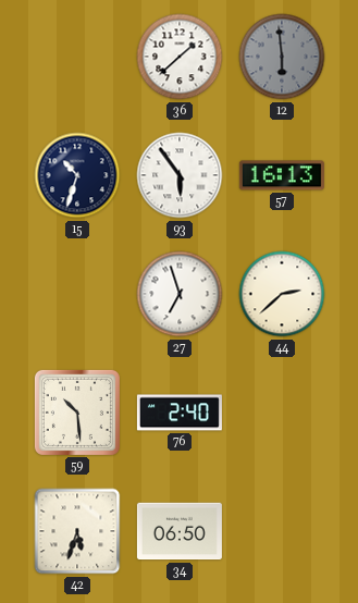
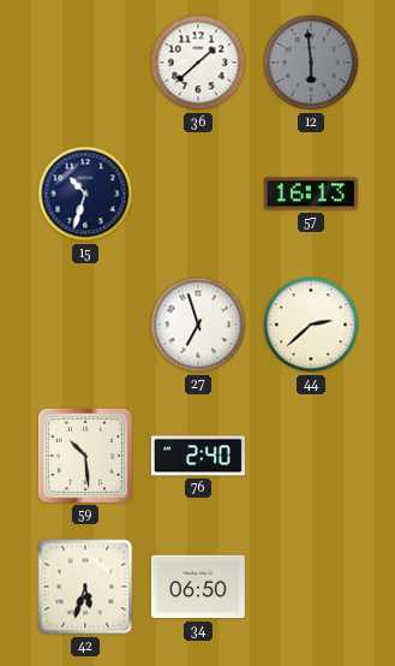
93: 5:54 -> none
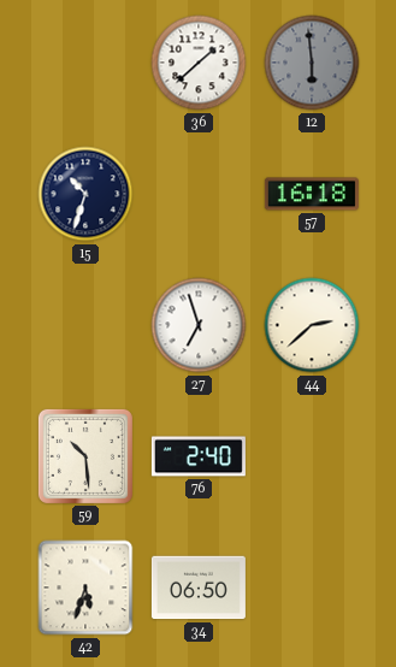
57: 16:13 -> 16:18
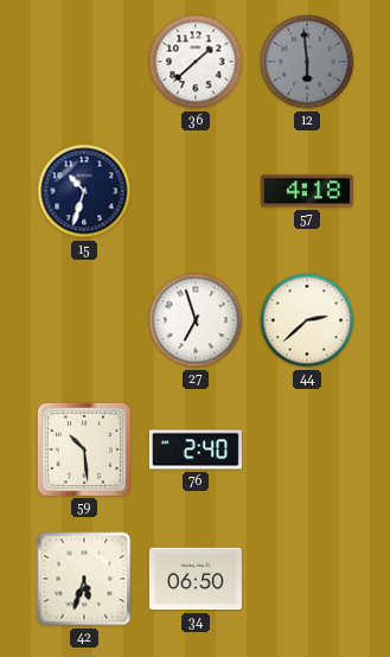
57: 16:18 -> 4:18
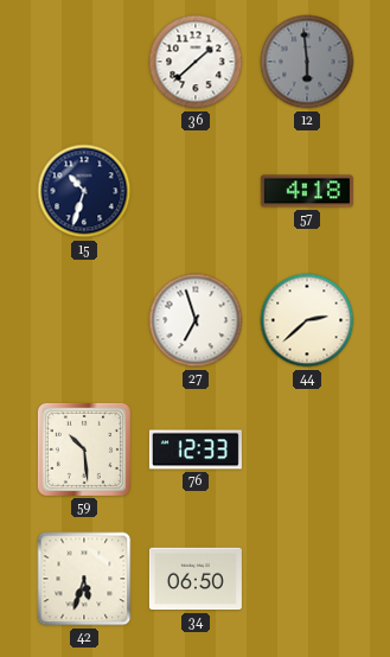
76: 2:40 -> 12:33
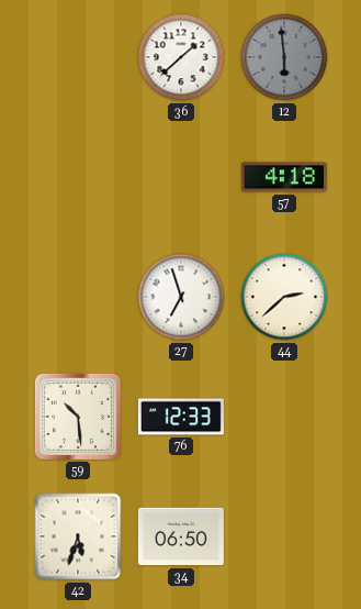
15: 10:33 -> none
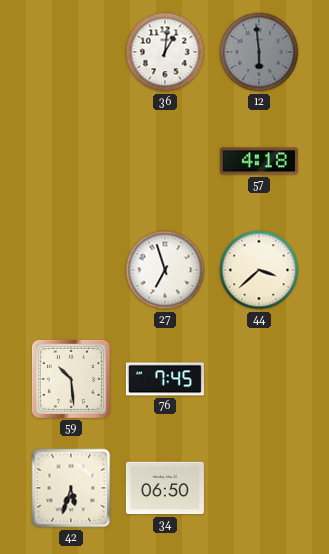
36: 1:38 -> 1:01
44: 2:38 -> 3:38
76: 12:33 -> 7:45
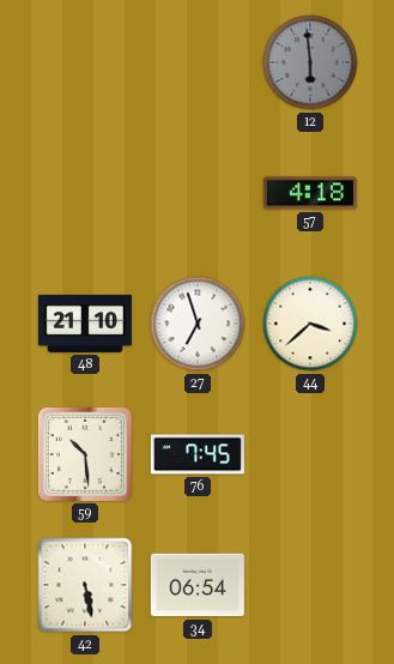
36: 1:01 -> none
48: none -> 21:10
42: 5:33 -> 5:28
34: 06:50 -> 06:54
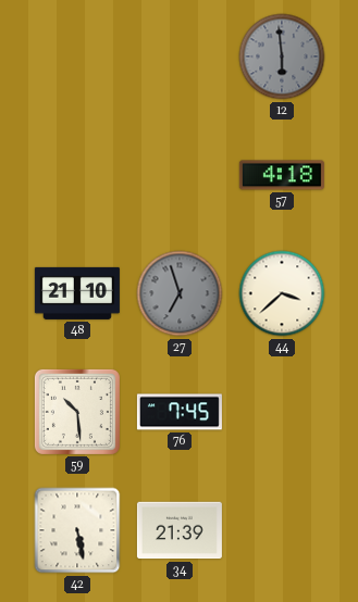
27 dial: white -> grey
34: 06:54 -> 21:39
